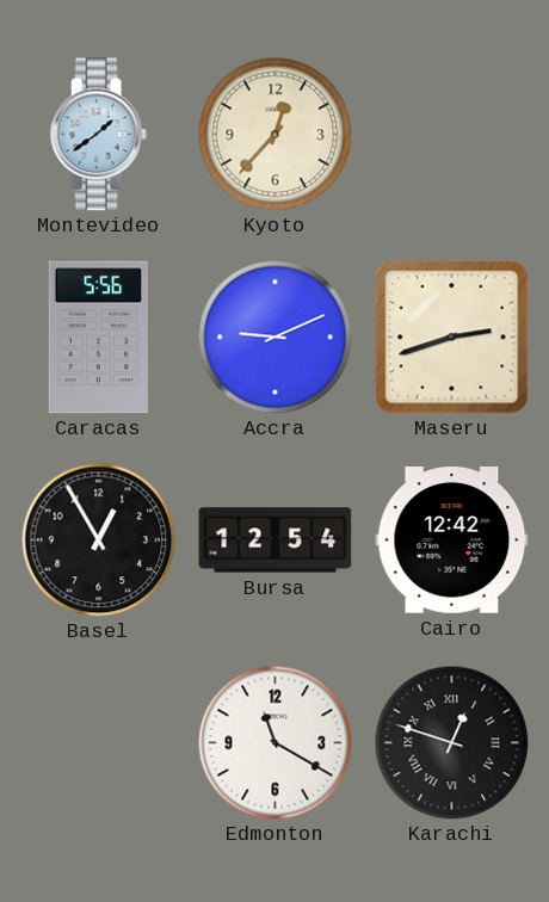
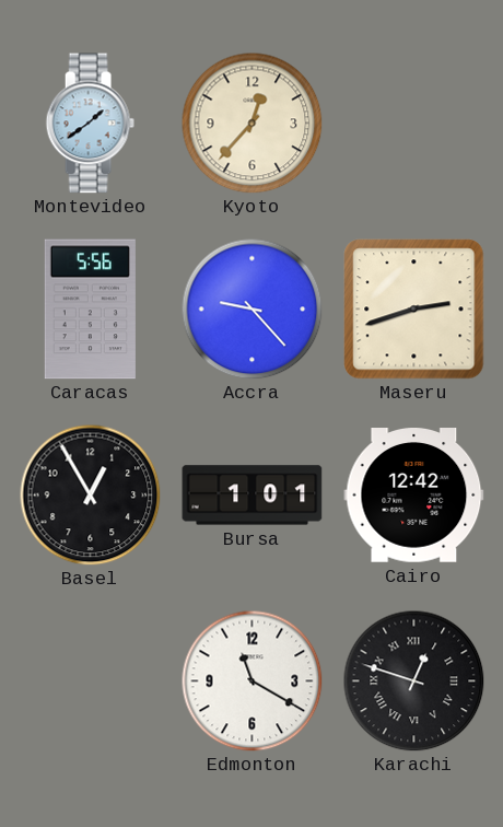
Accra: 9:11 -> 9:23
Bursa: 12:54 -> 1:01
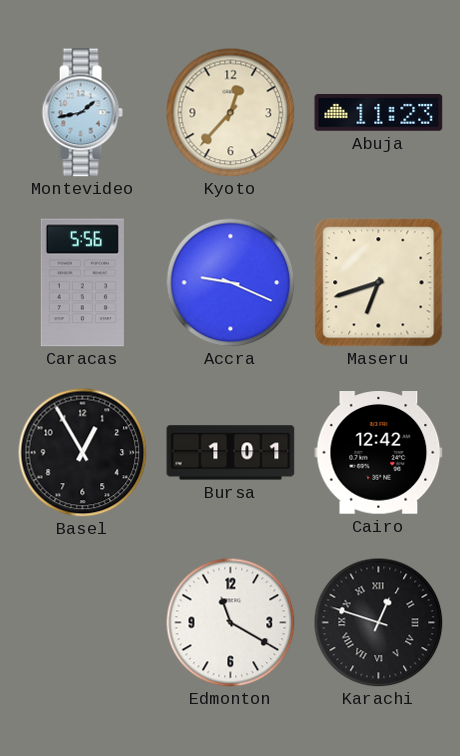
Montevideo: 1:39 -> 1:43
Abuja: none -> 11:23
Accra: 9:23 -> 9:19
Maseru: 2:42 -> 6:42
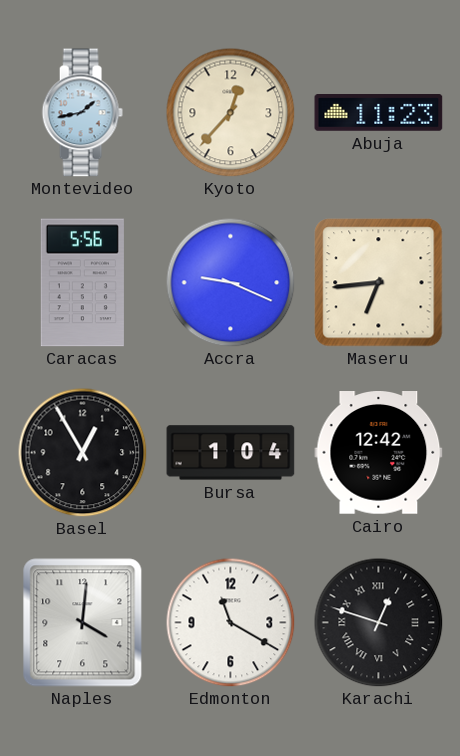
Maseru: 6:42 -> 6:44
Bursa: 1:01 -> 1:04
Naples: none -> 4:01
